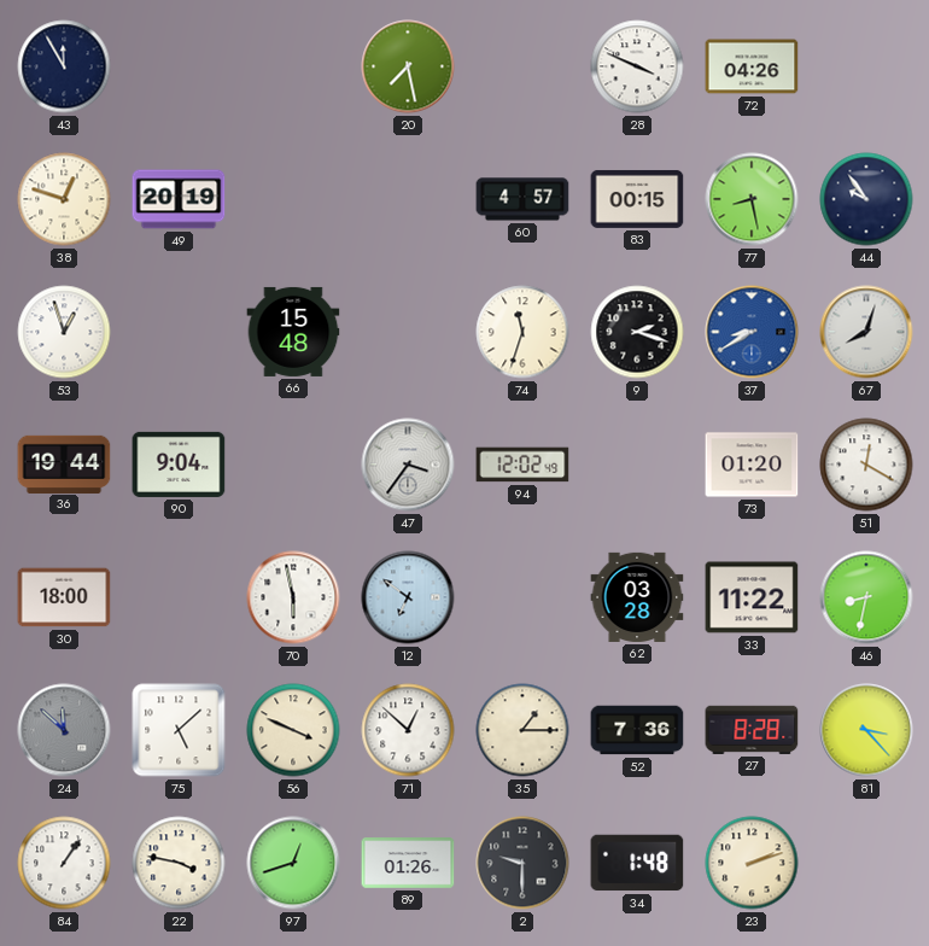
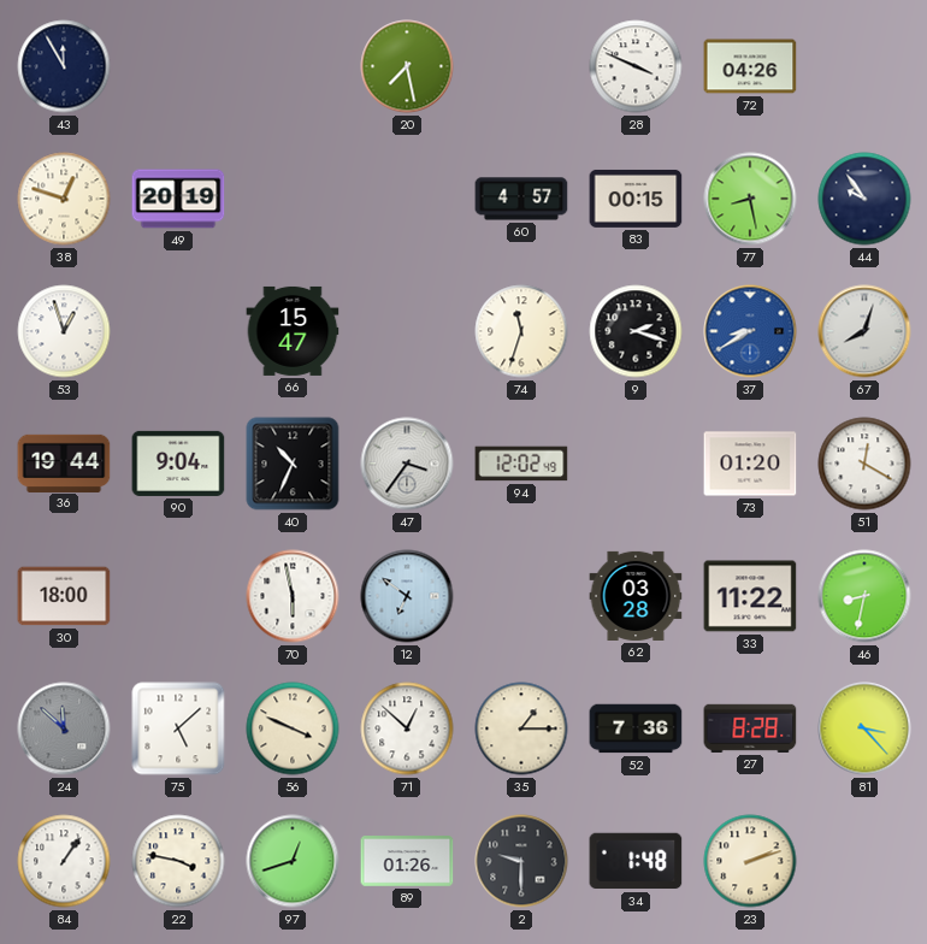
66: 15:48 -> 15:47
40: none -> 10:34
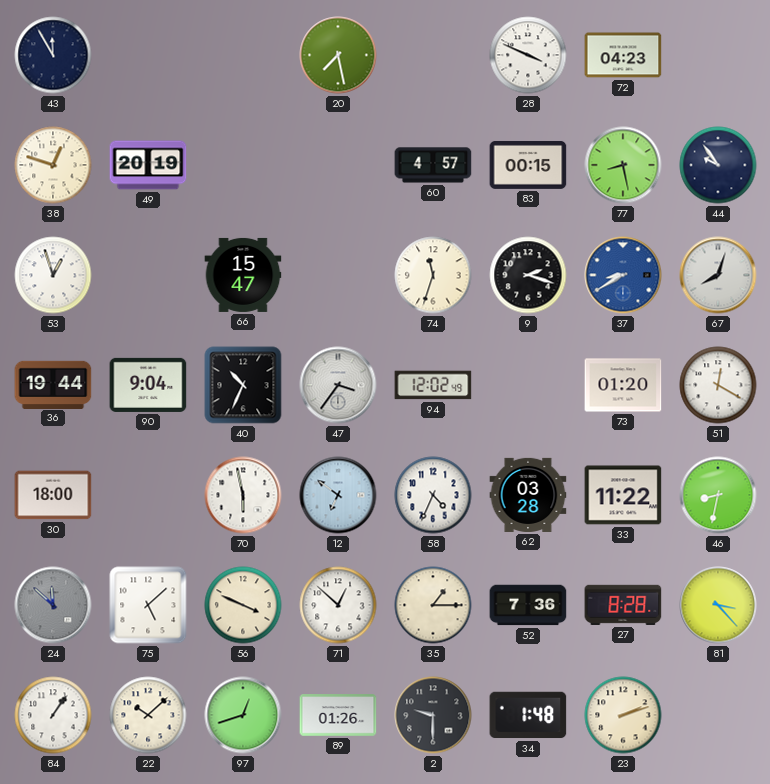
72: 04:26 -> 04:23
58: none -> 4:34
22: 3:47 -> 10:08
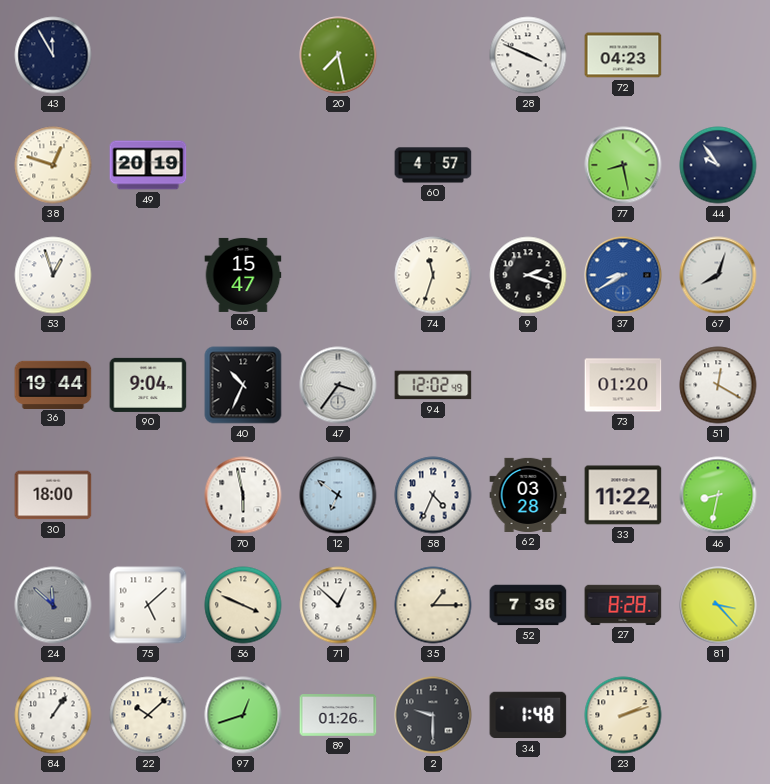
83: 00:15 -> none
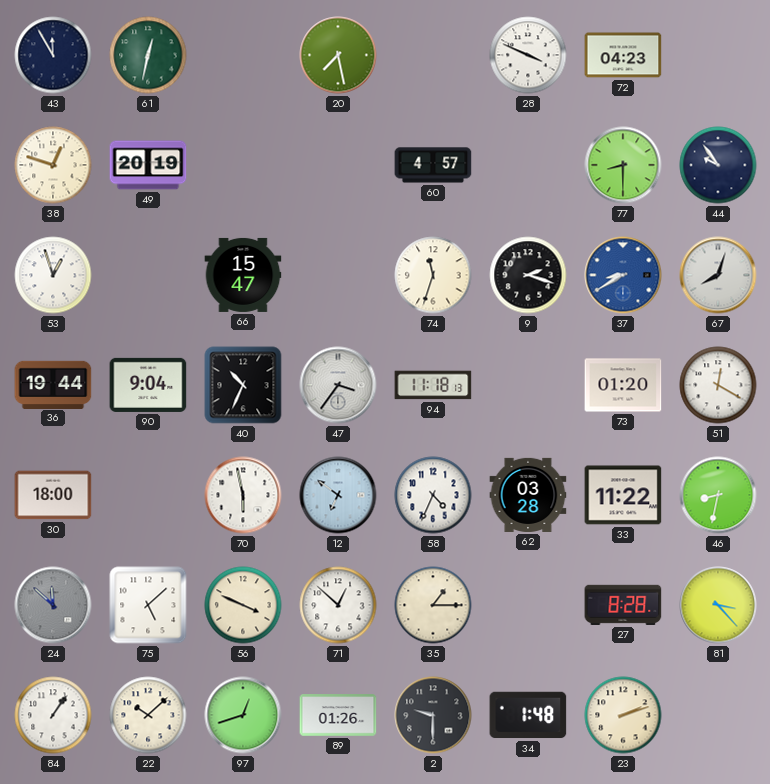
61: none -> 12:32
77: 8:28 -> 8:30
94: 12:02 -> 11:18
52: 7:36 -> none
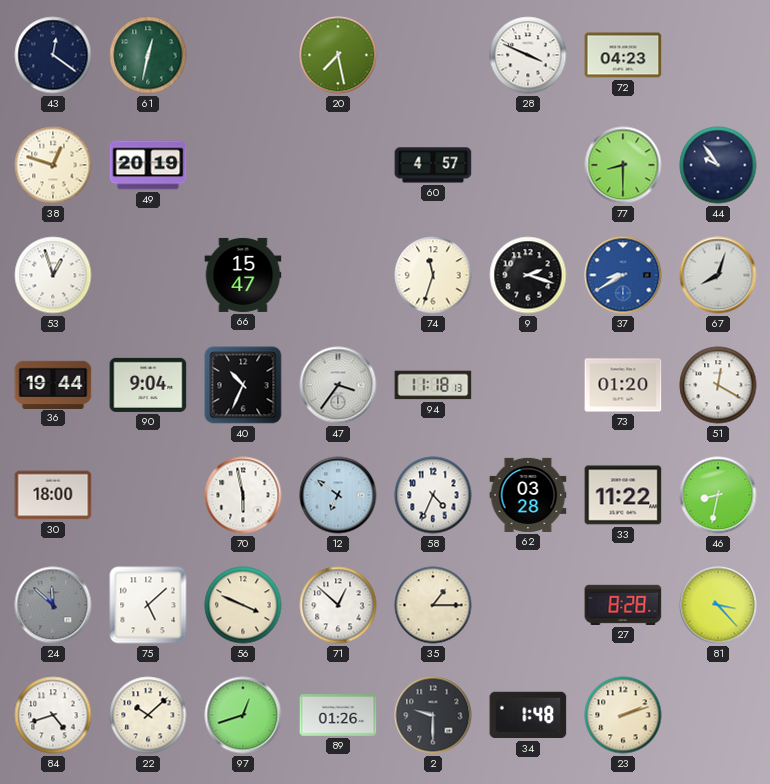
43: 11:55 -> 12:21
84: 1:06 -> 4:42
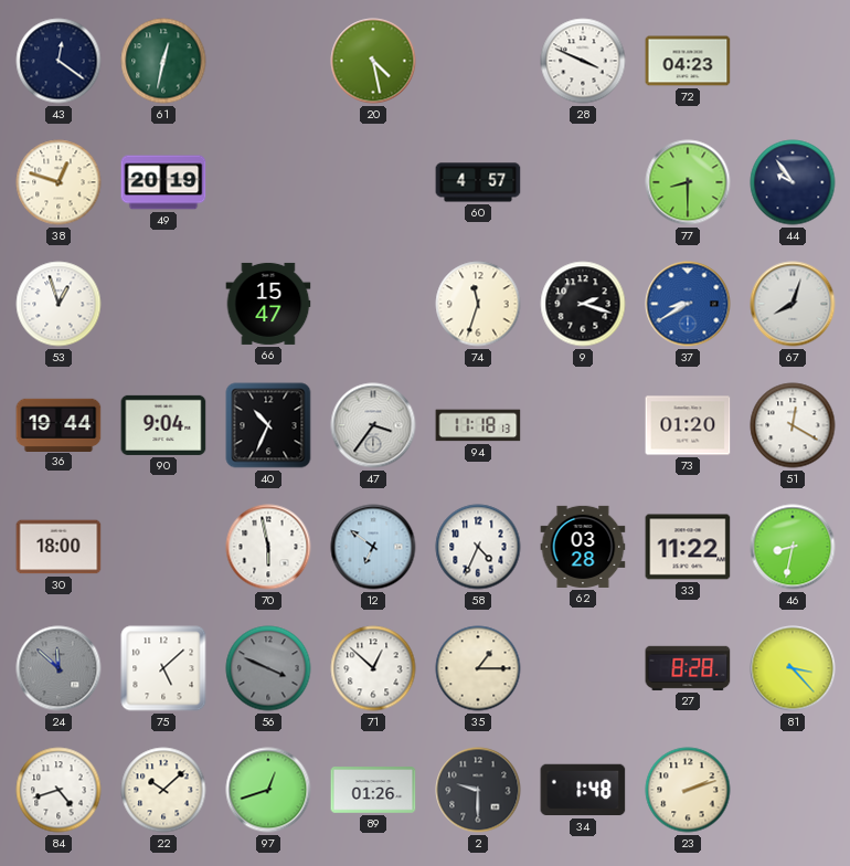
20: 7:28 -> 4:28
56 dial: cream -> grey
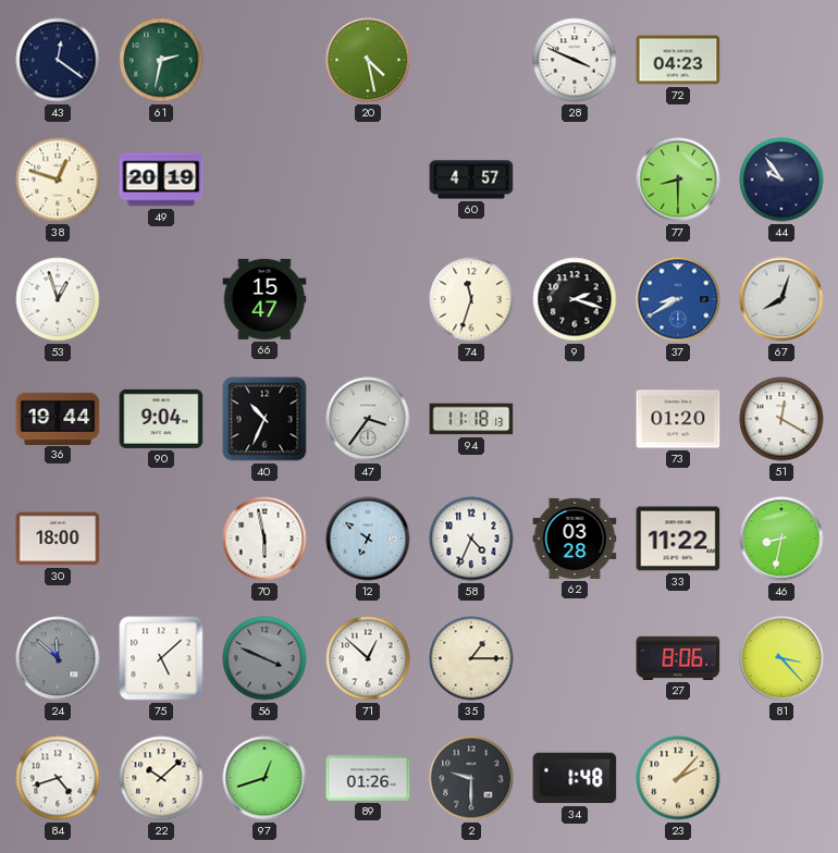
61: 12:32 -> 2:32
27: 8:28 -> 8:06
23: 2:12 -> 2:07
